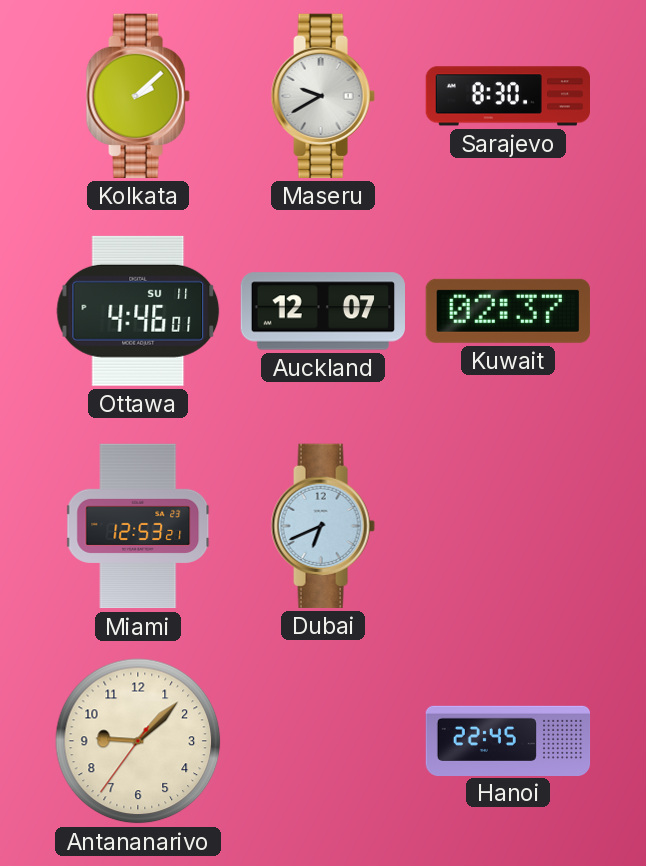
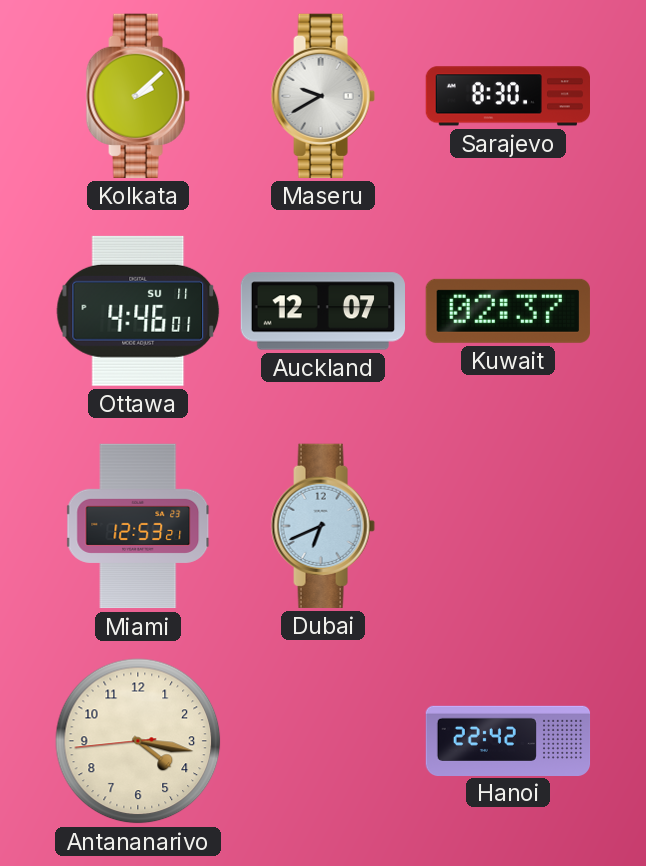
Antananarivo: 9:07 -> 4:16
Hanoi: 22:45 -> 22:42
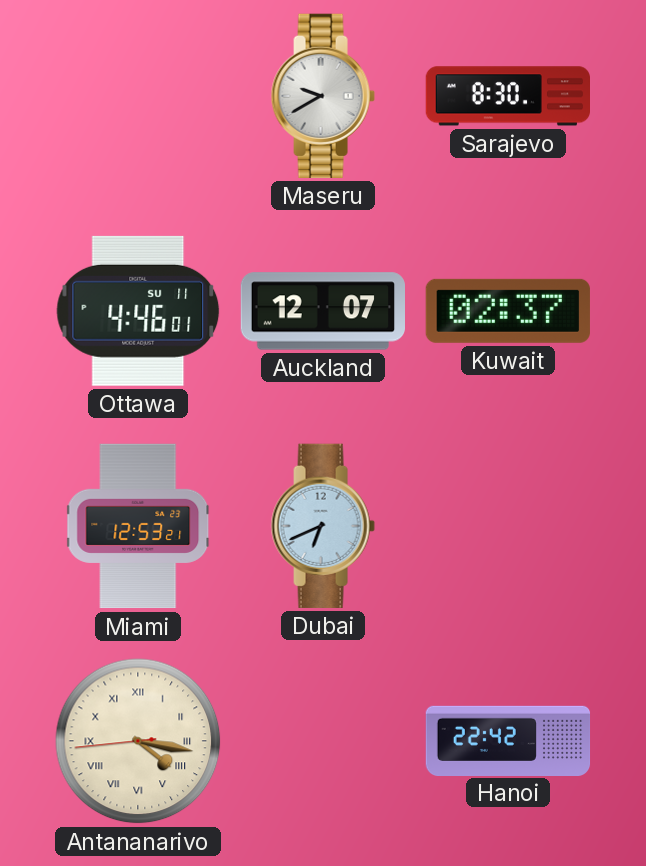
Kolkata: 2:08 -> none
Antananarivo numerals: Arabic -> Roman
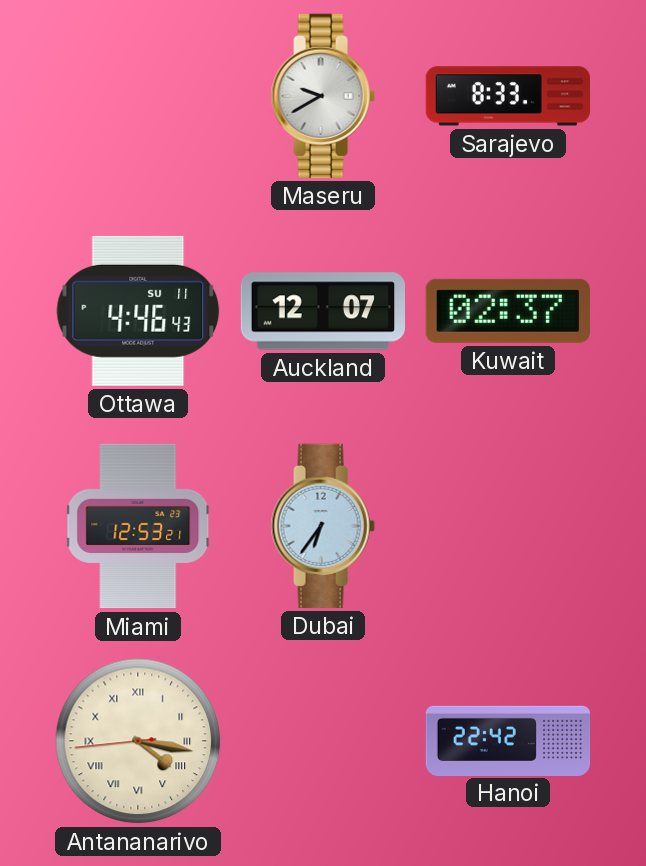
Sarajevo: 8:30 -> 8:33
Ottawa: 4:46:01 -> 4:46:43
Dubai: 6:41 -> 6:36
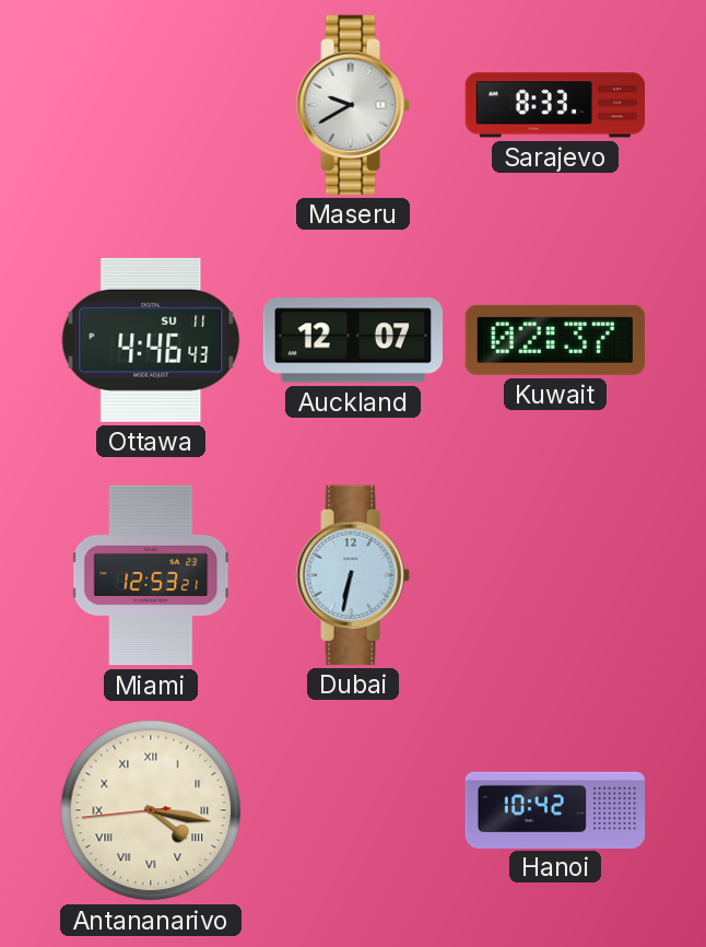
Dubai: 6:36 -> 6:32
Hanoi: 22:42 -> 10:42
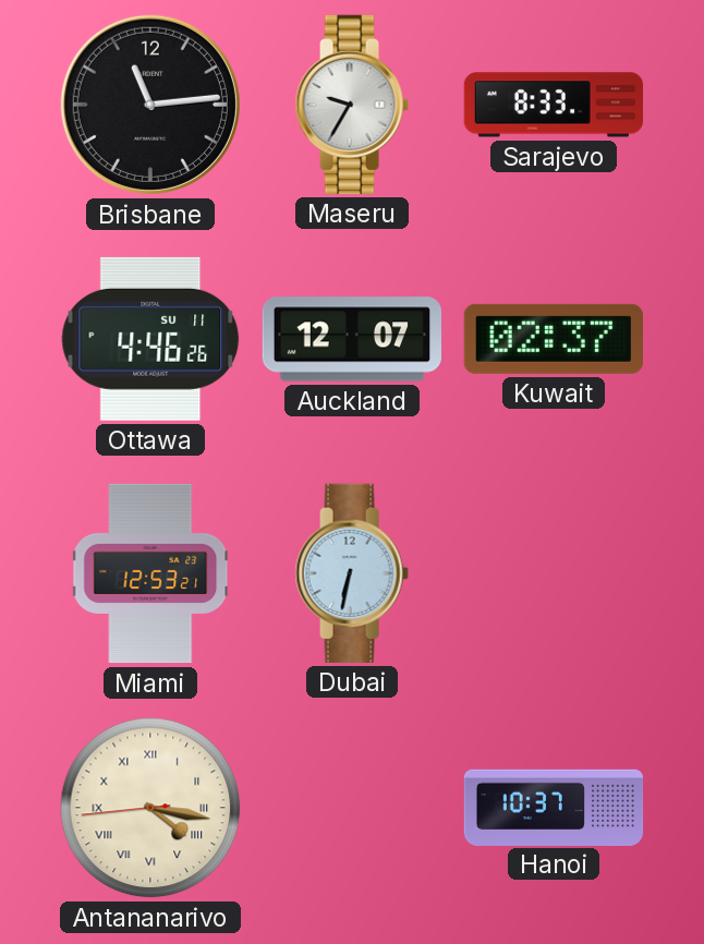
Brisbane: none -> 11:14
Maseru: 9:40 -> 9:35
Ottawa: 4:46:43 -> 4:46:26
Hanoi: 10:42 -> 10:37
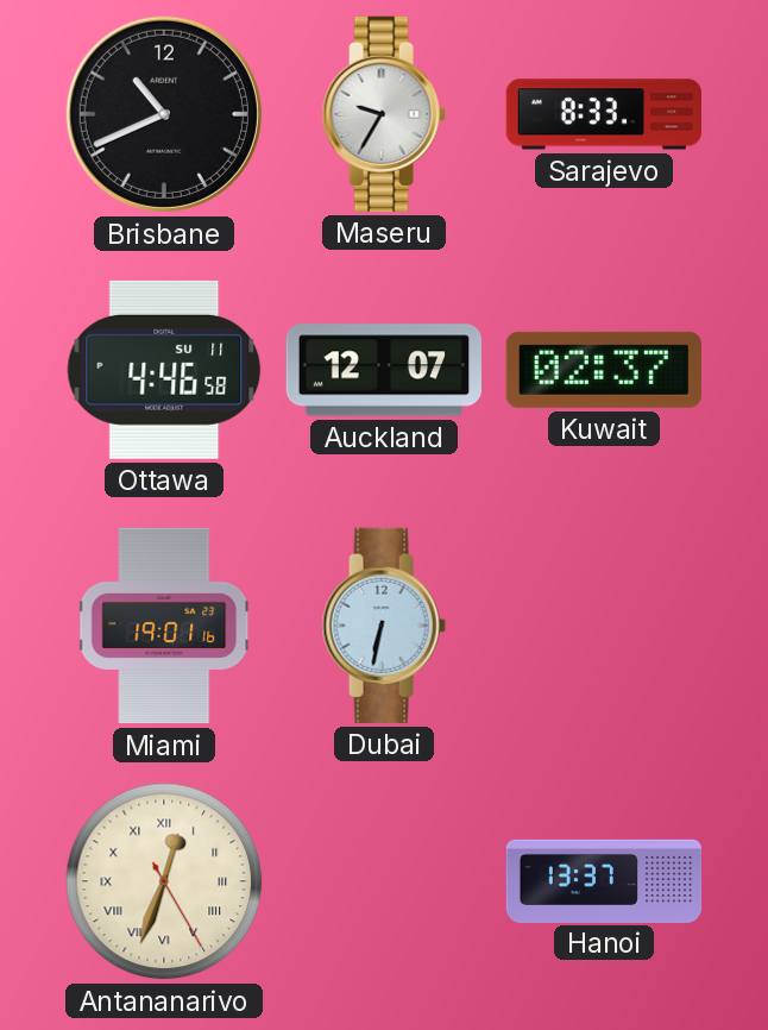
Brisbane: 11:14 -> 10:41
Ottawa: 4:46:26 -> 4:46:58
Miami: 12:53 -> 19:01
Antananarivo: 4:16 -> 12:33
Hanoi: 10:37 -> 13:37
